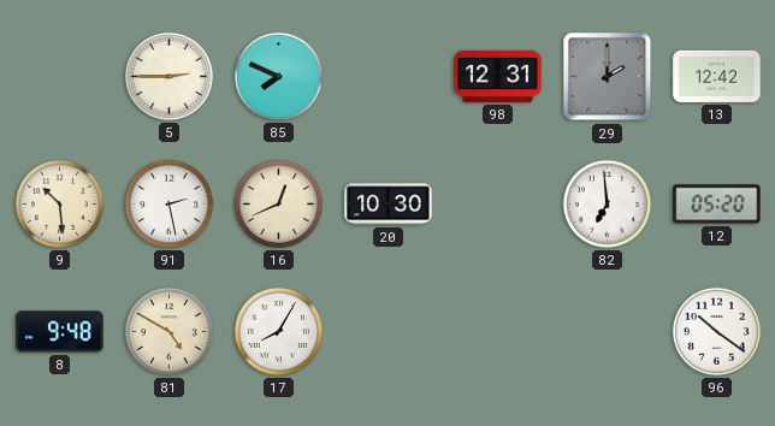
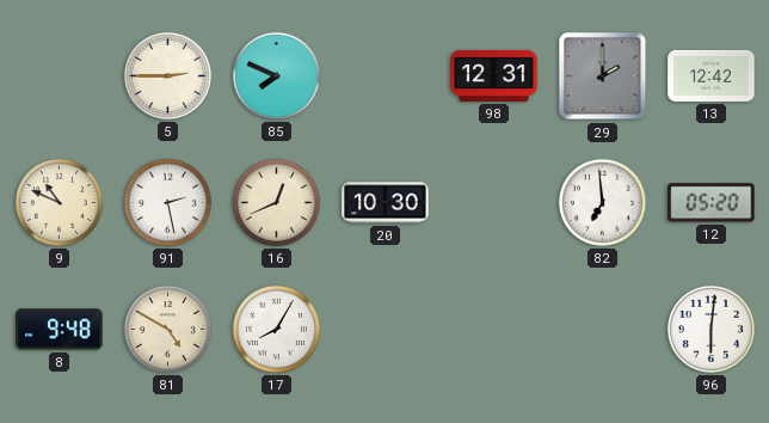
9: 10:29 -> 10:49
96: 10:21 -> 6:01
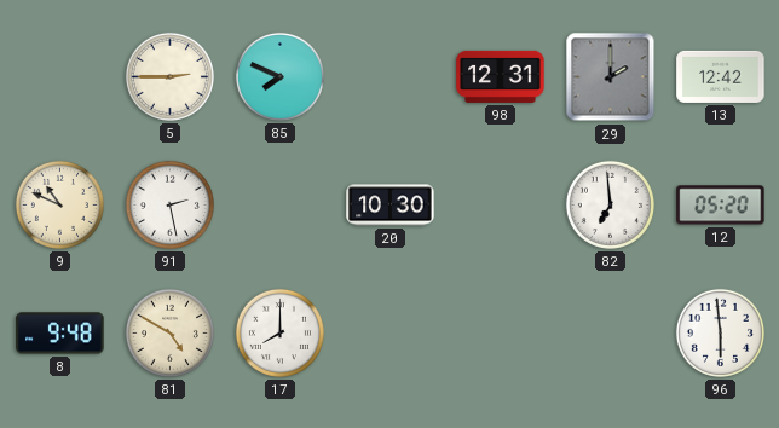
16: 12:41 -> none
17: 8:05 -> 8:00
96: 6:01 -> 5:59
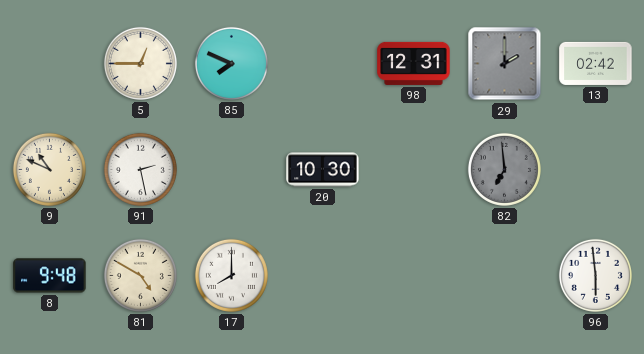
5: 2:45 -> 12:45
13: 12:42 -> 02:42
82 dial: white -> grey
12: 05:20 -> none
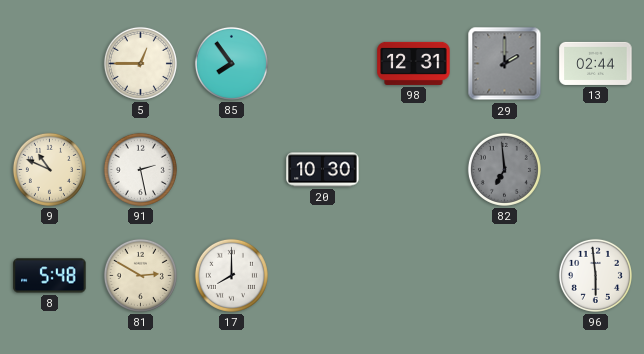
85: 7:49 -> 7:54
13: 02:42 -> 02:44
8: 9:48 -> 5:48
81: 4:50 -> 2:50
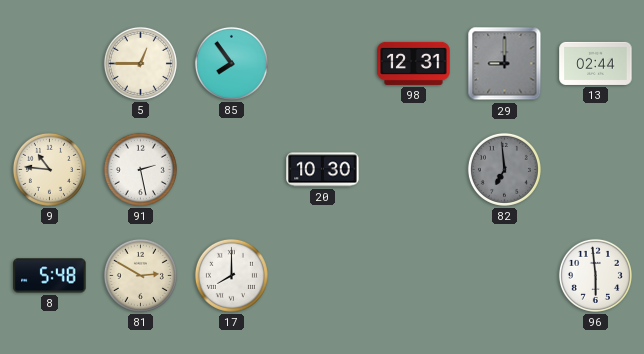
29: 2:00 -> 9:00
9: 10:49 -> 10:46
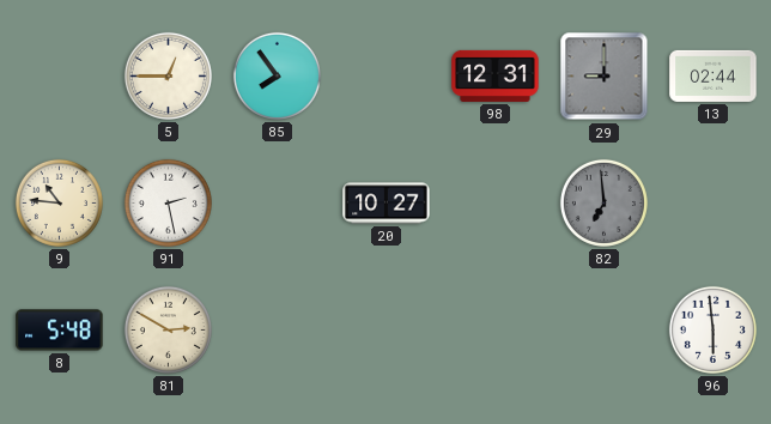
20: 10:30 -> 10:27
17: 8:00 -> none
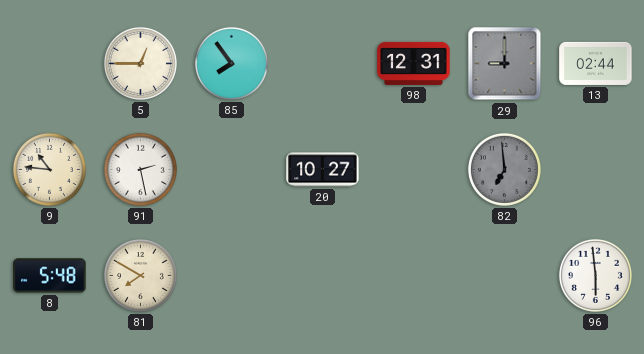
81: 2:50 -> 7:50
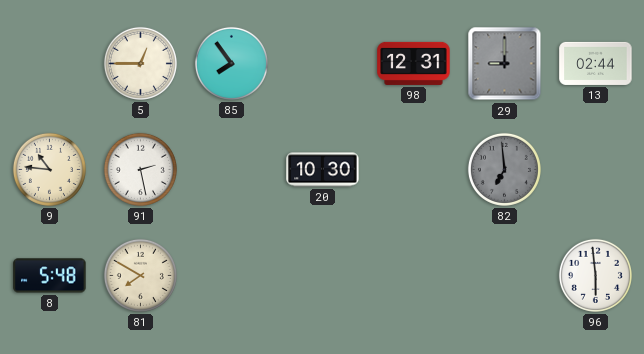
20: 10:27 -> 10:30
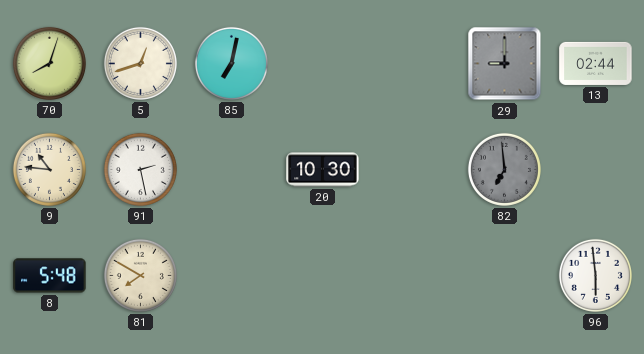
70: none -> 8:03
5: 12:45 -> 12:42
85: 7:54 -> 7:02
98: 12:31 -> none
